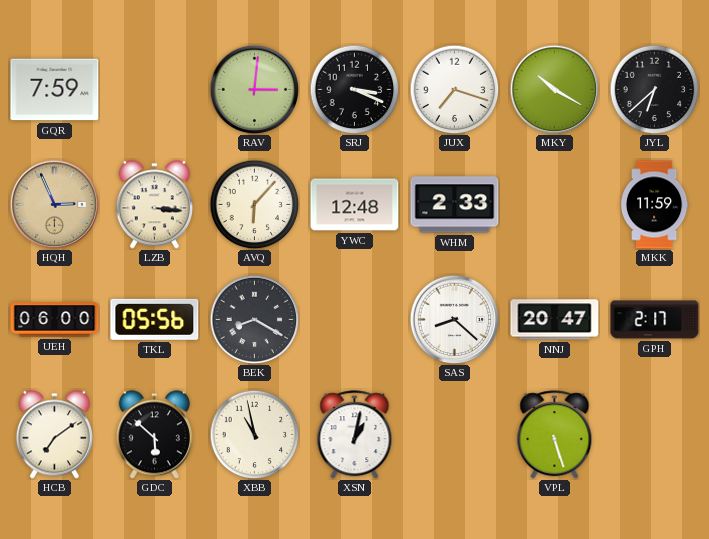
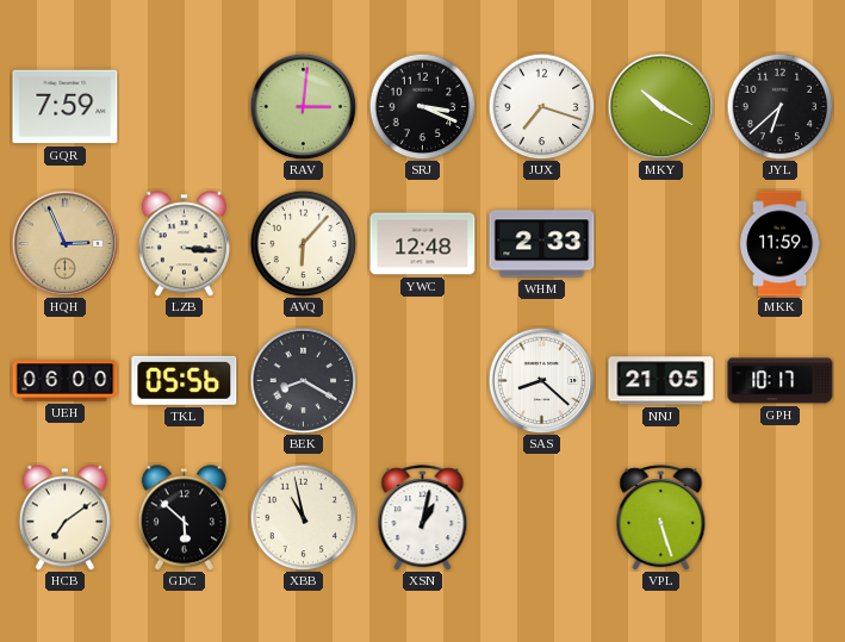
NNJ: 20:47 -> 21:05
GPH: 2:17 -> 10:17
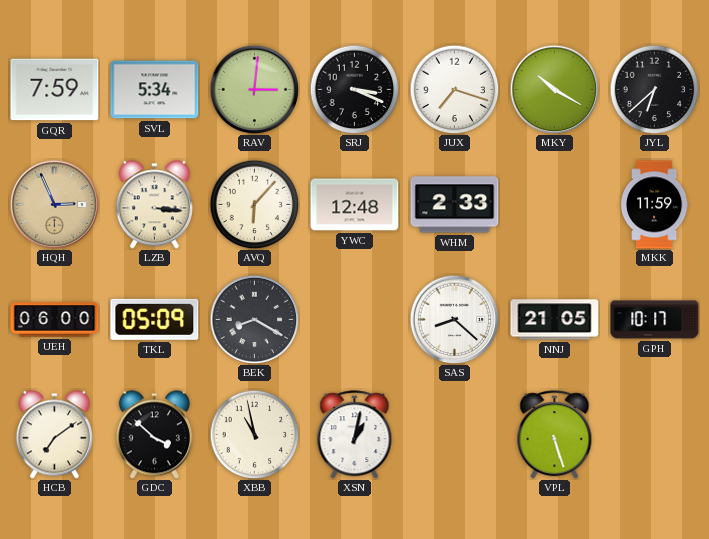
SVL: none -> 5:34
TKL: 05:56 -> 05:09
GDC: 5:52 -> 3:52
